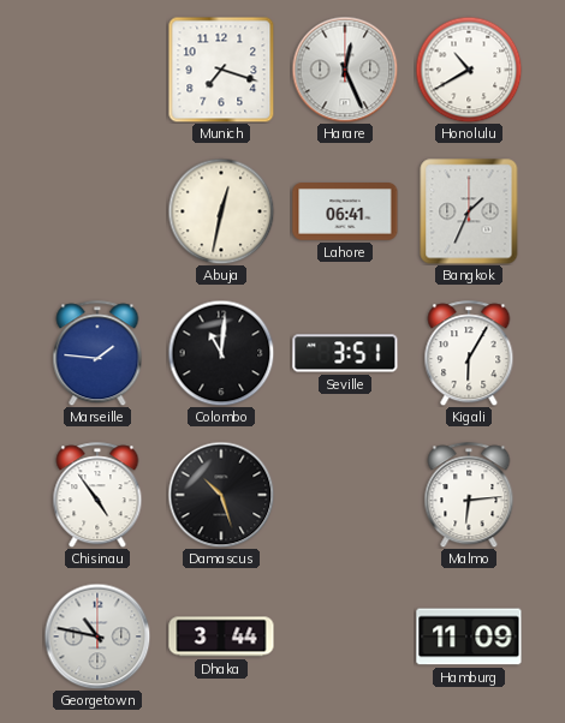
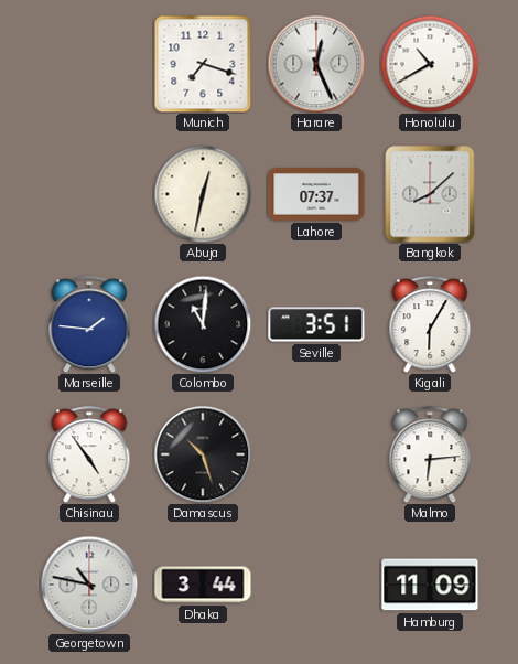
Lahore: 06:41 -> 07:37
Bangkok: 1:34 -> 8:08
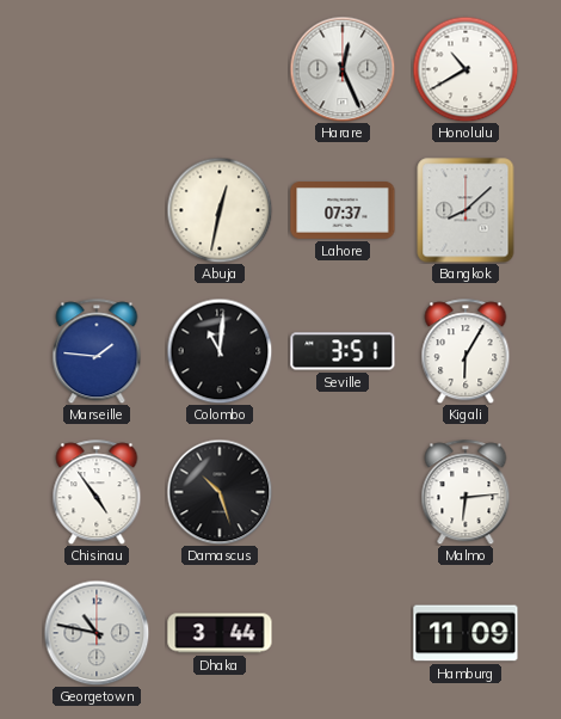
Munich: 7:18 -> none
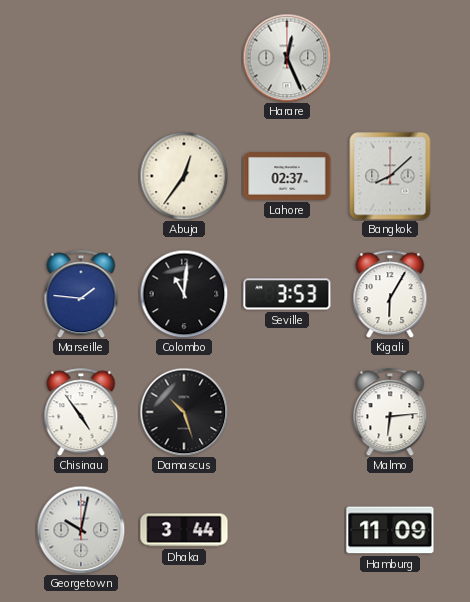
Honolulu: 10:40 -> none
Abuja: 12:32 -> 12:36
Lahore: 07:37 -> 02:37
Seville: 3:51 -> 3:53
Georgetown: 10:47 -> 10:02
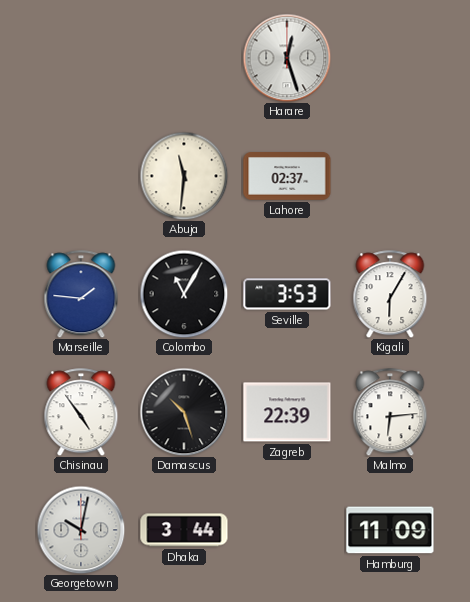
Harare: 12:26 -> 12:27
Abuja: 12:36 -> 11:31
Bangkok: 8:08 -> none
Colombo: 11:01 -> 11:05
Zagreb: none -> 22:39
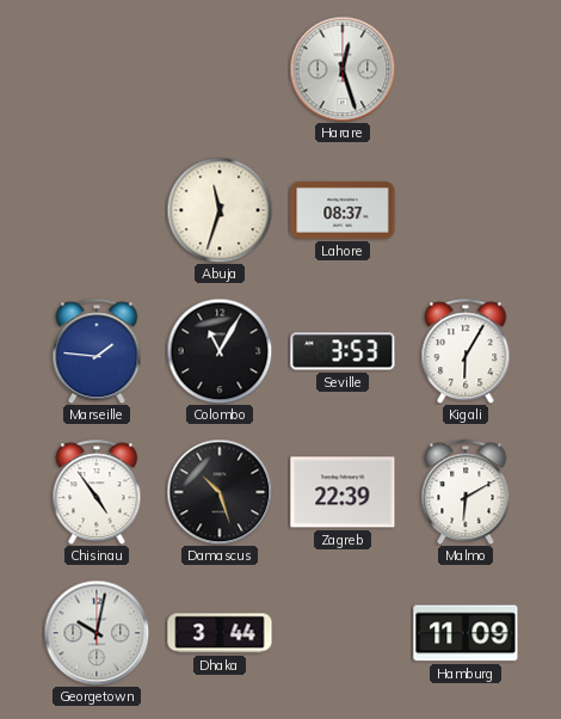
Abuja: 11:31 -> 11:33
Lahore: 02:37 -> 08:37
Malmo: 6:14 -> 6:10
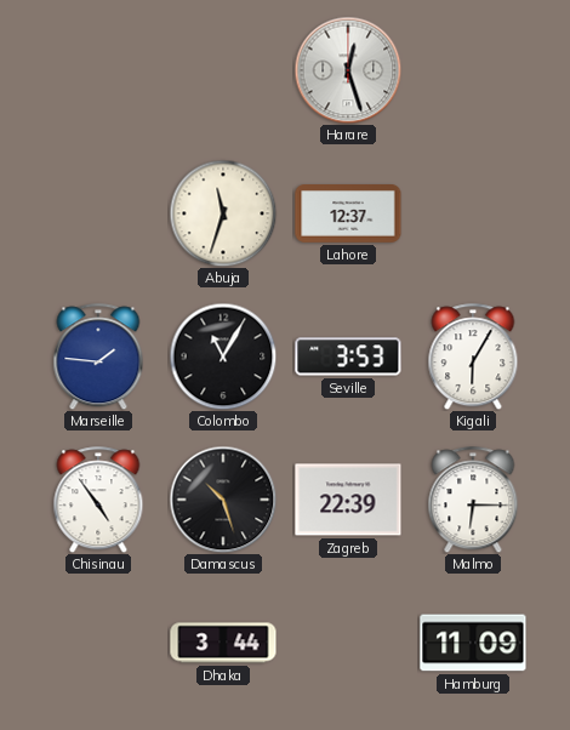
Lahore: 08:37 -> 12:37
Malmo: 6:10 -> 6:15
Georgetown: 10:02 -> none
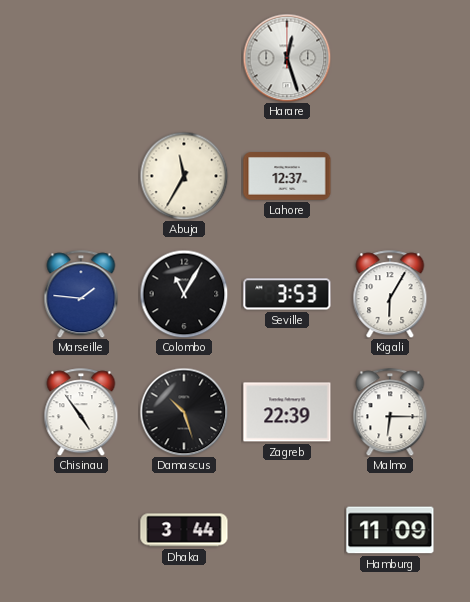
Abuja: 11:33 -> 11:35
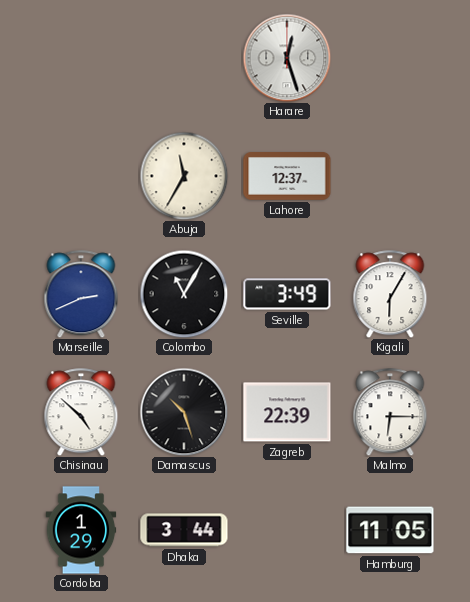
Marseille: 1:46 -> 2:41
Seville: 3:53 -> 3:49
Chisinau: 4:54 -> 4:52
Cordoba: none -> 1:29
Hamburg: 11:09 -> 11:05
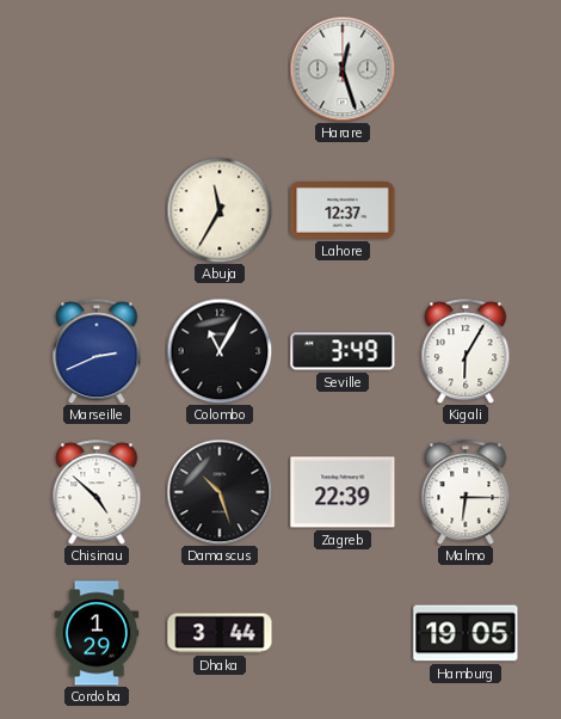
Hamburg: 11:05 -> 19:05
